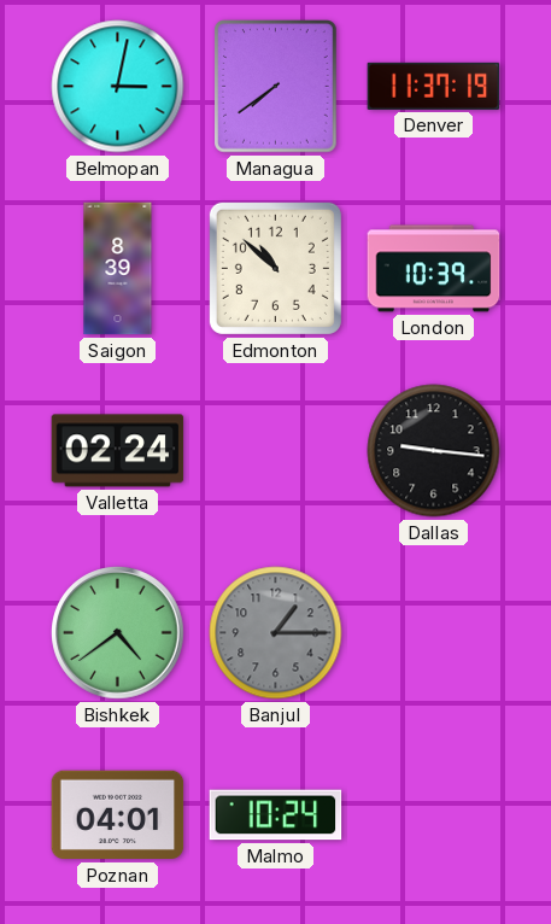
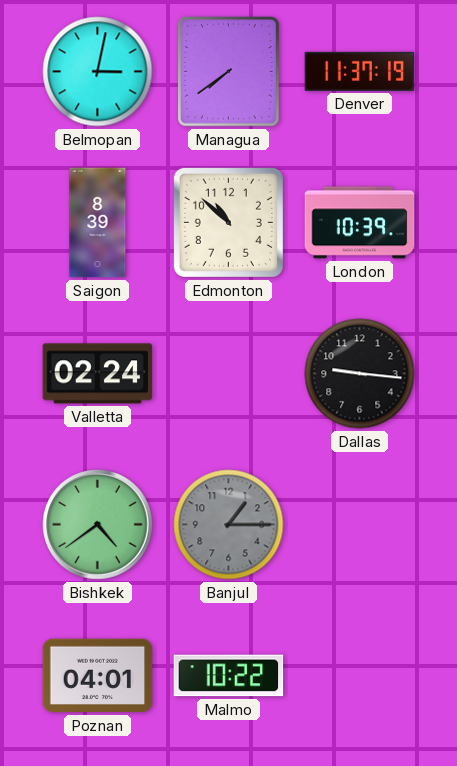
Malmo: 10:24 -> 10:22
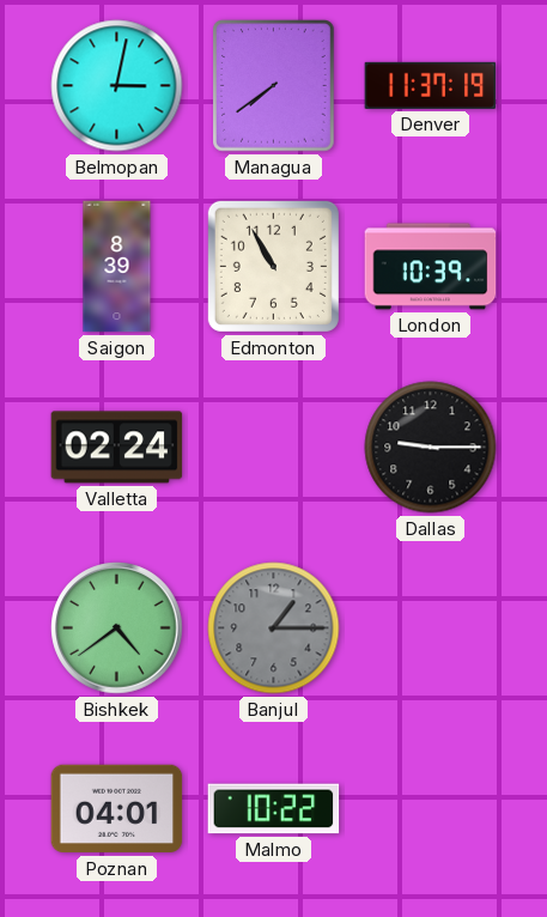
Edmonton: 10:52 -> 10:55
Dallas: 9:16 -> 9:15
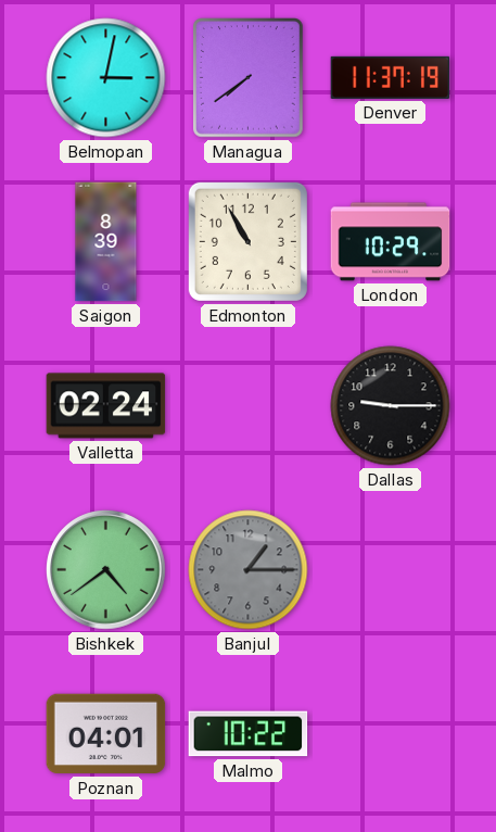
London: 10:39 -> 10:29
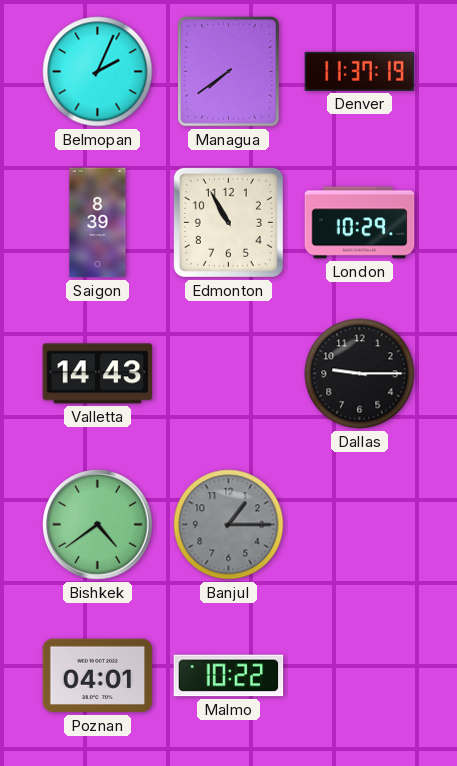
Belmopan: 3:02 -> 2:04
Valletta: 02:24 -> 14:43
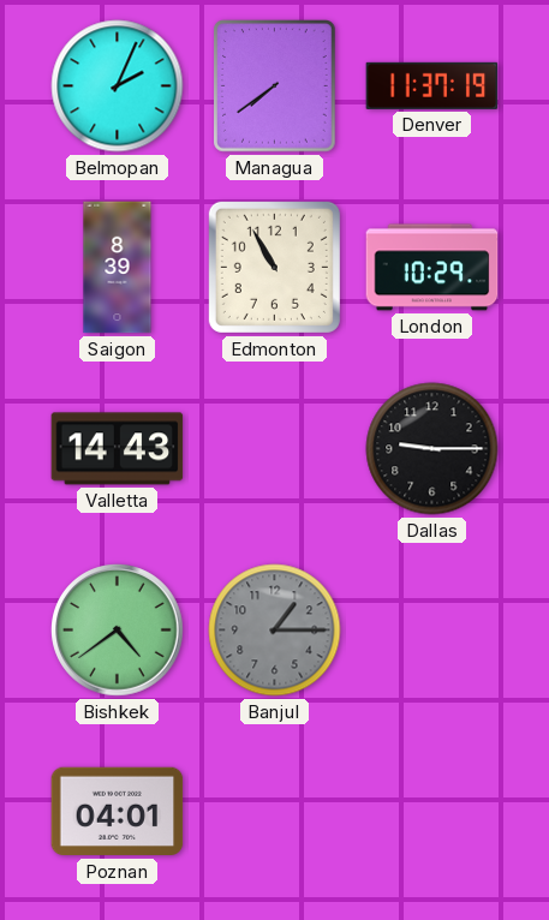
Malmo: 10:22 -> none
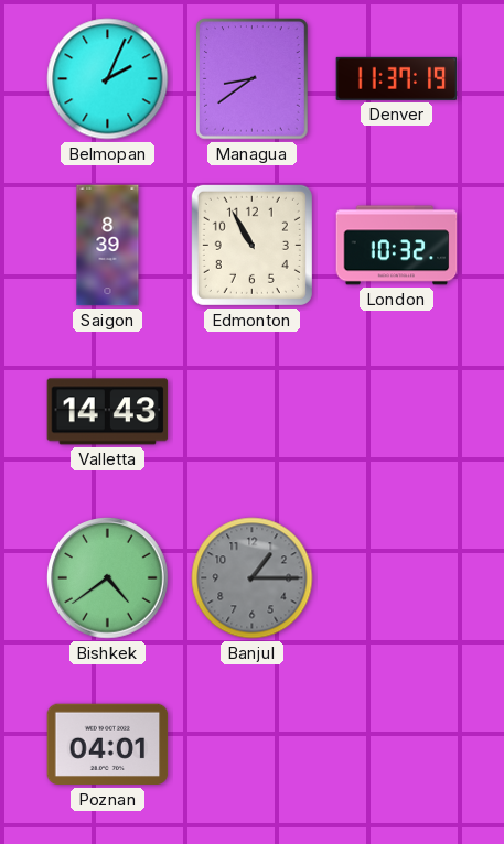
Managua: 7:39 -> 8:39
London: 10:29 -> 10:32
Dallas: 9:15 -> none
